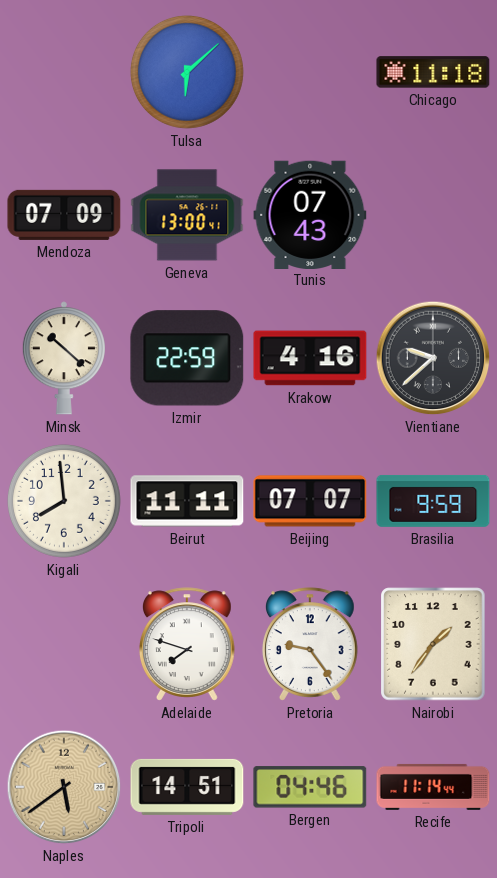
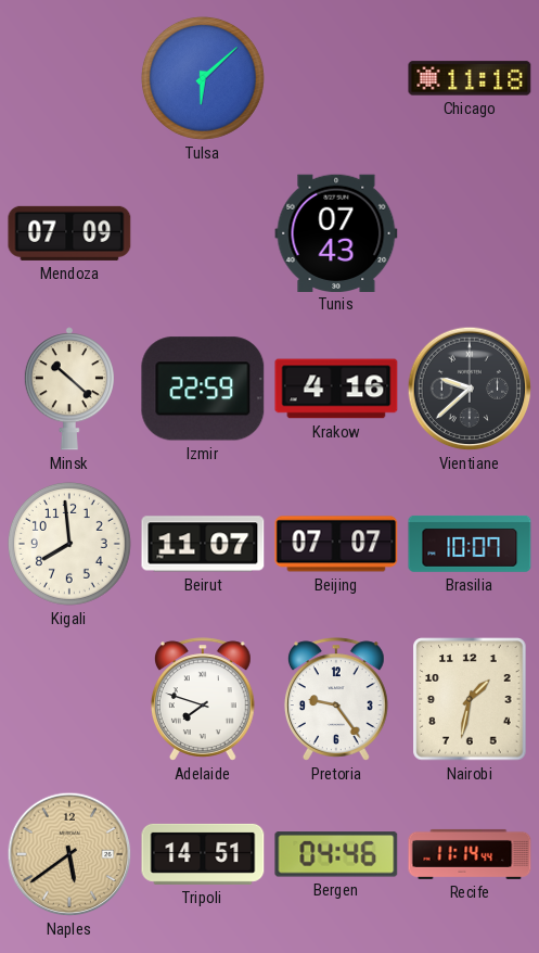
Geneva: 13:00 -> none
Beirut: 11:11 -> 11:07
Brasilia: 9:59 -> 10:07
Nairobi: 1:36 -> 1:32
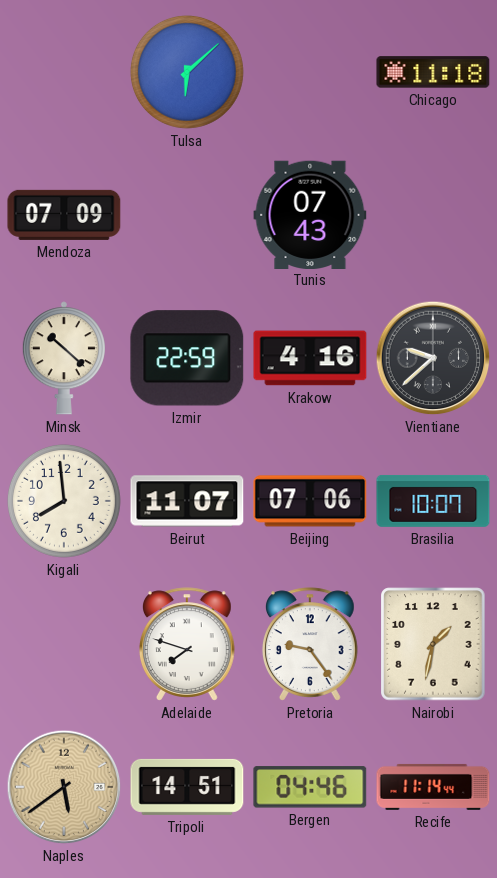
Beijing: 07:07 -> 07:06
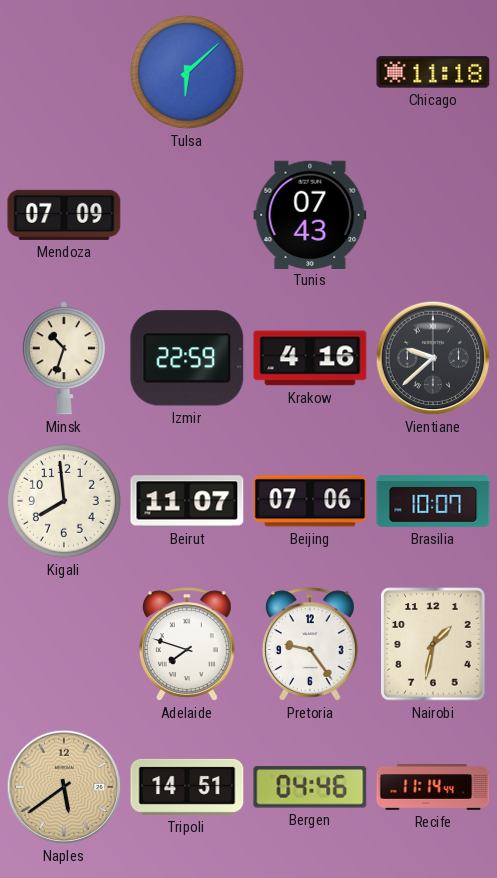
Minsk: 10:22 -> 10:33
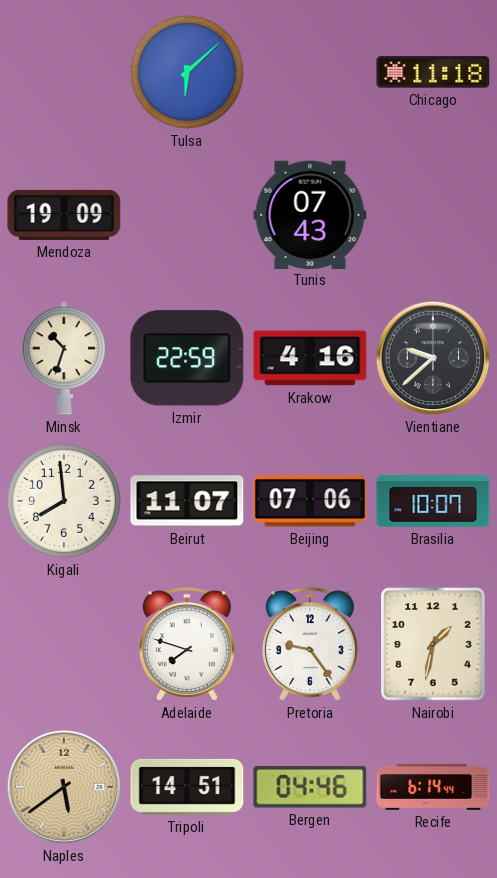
Mendoza: 07:09 -> 19:09
Recife: 11:14 -> 6:14
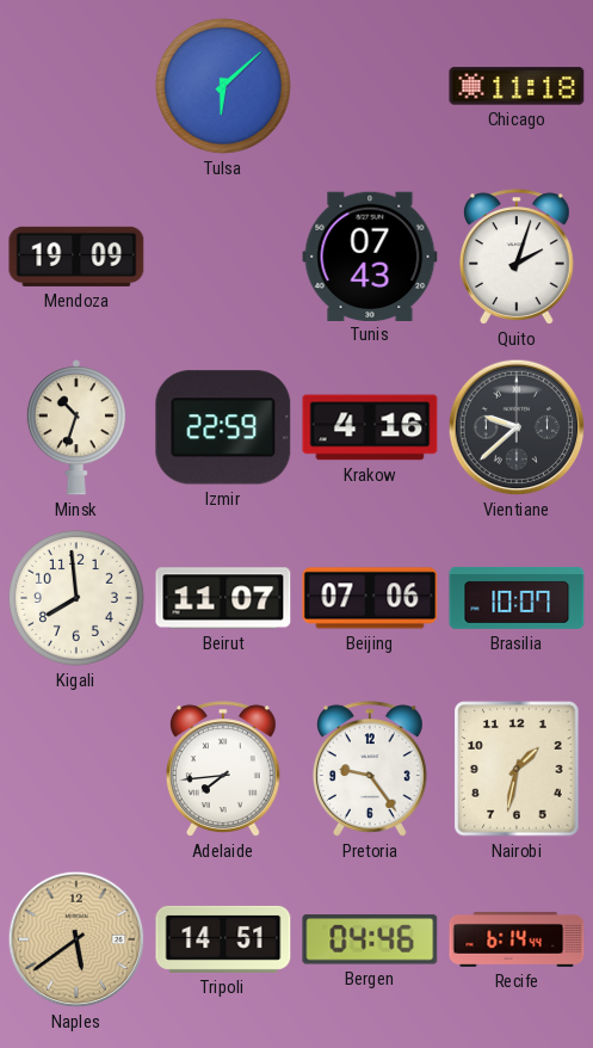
Quito: none -> 2:03
Adelaide: 7:48 -> 7:44
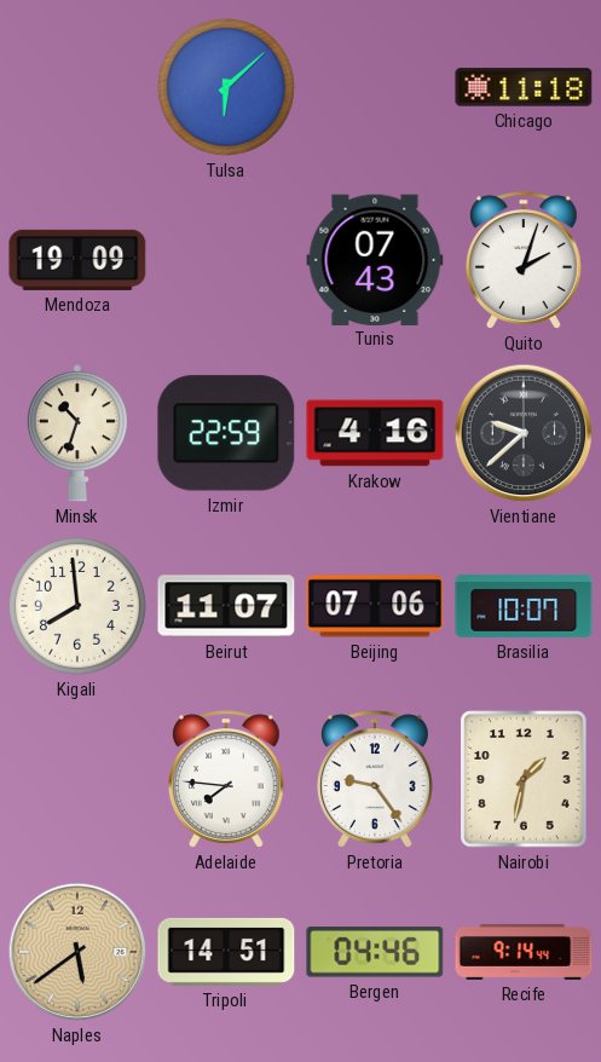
Adelaide: 7:44 -> 7:46
Recife: 6:14 -> 9:14
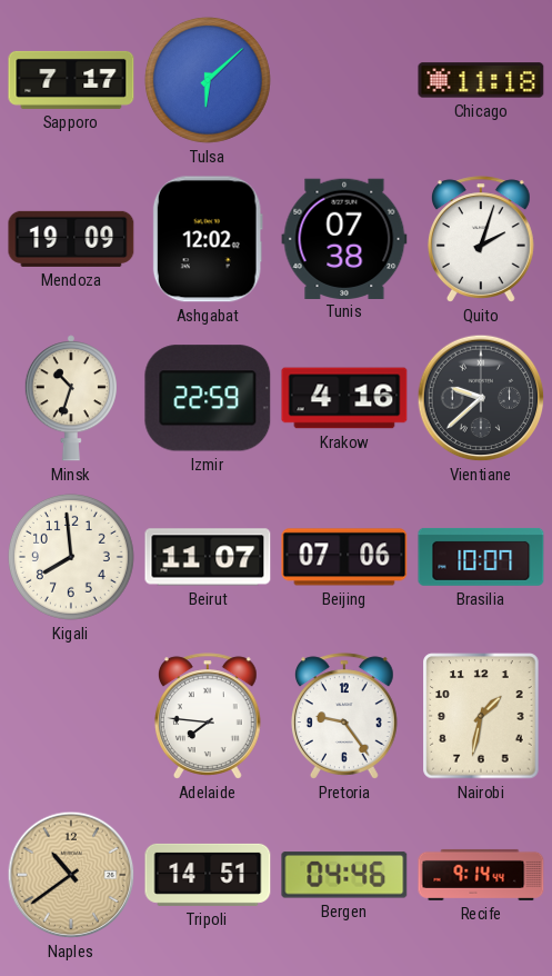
Sapporo: none -> 7:17
Ashgabat: none -> 12:02
Tunis: 07:43 -> 07:38
Naples: 5:39 -> 10:39
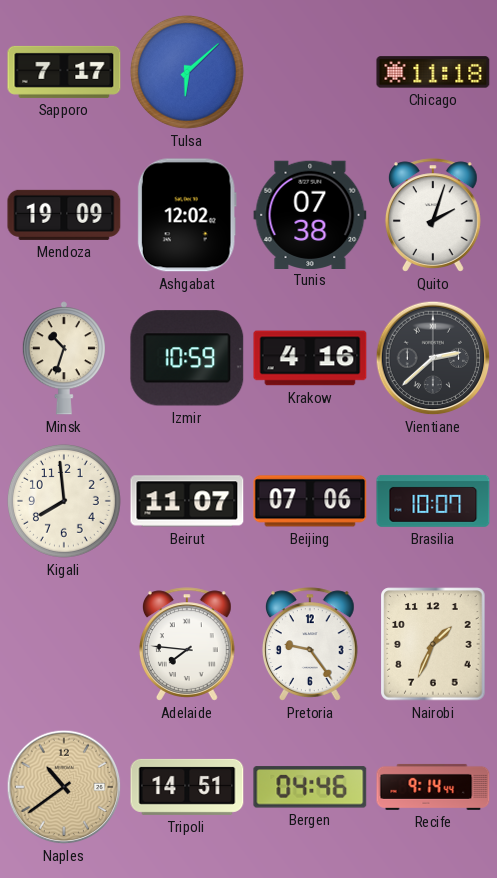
Izmir: 22:59 -> 10:59
Vientiane: 9:38 -> 2:38
Nairobi: 1:32 -> 1:34
